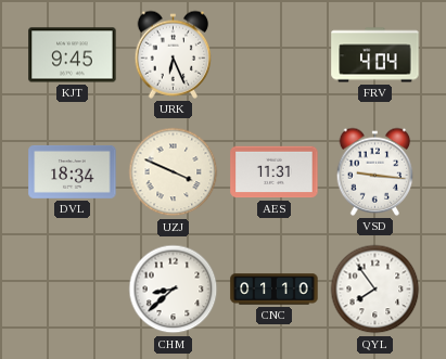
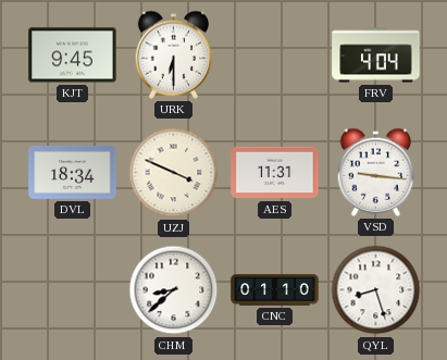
URK: 6:26 -> 6:30
QYL: 7:54 -> 8:27
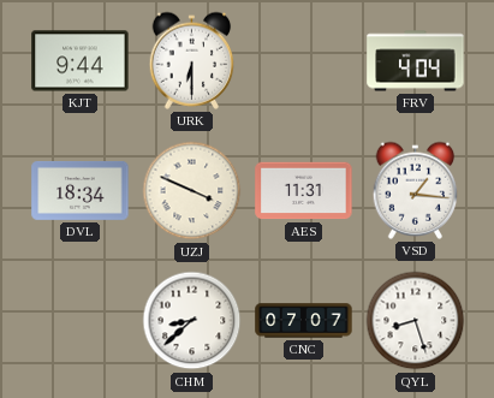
KJT: 9:45 -> 9:44
VSD: 9:16 -> 1:16
CNC: 01:10 -> 07:07
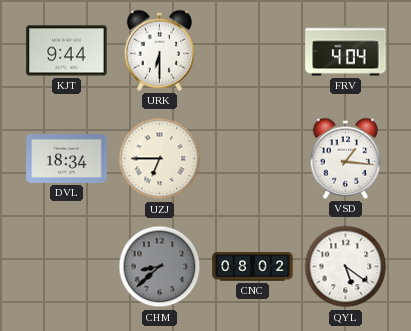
UZJ: 3:49 -> 6:45
AES: 11:31 -> none
CHM dial: white -> grey
CNC: 07:07 -> 08:02
QYL: 8:27 -> 5:21
